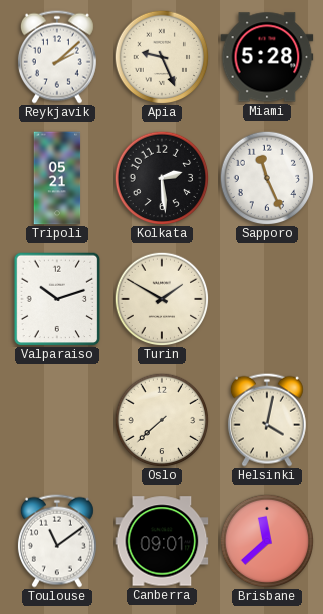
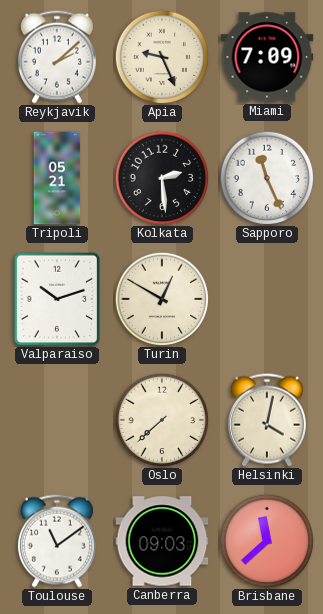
Miami: 5:28 -> 7:09
Turin: 1:50 -> 12:50
Canberra: 09:01 -> 09:03
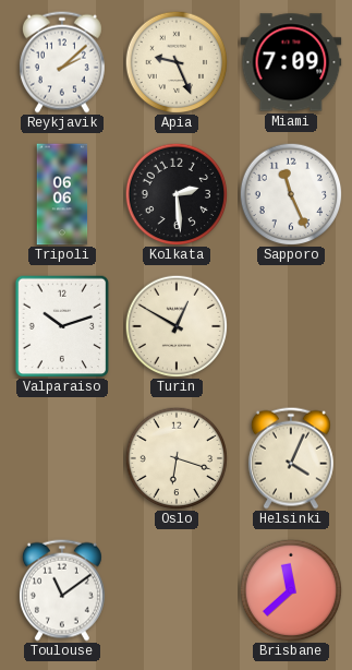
Tripoli: 05:21 -> 06:06
Oslo: 7:38 -> 6:18
Helsinki: 4:02 -> 4:04
Canberra: 09:03 -> none
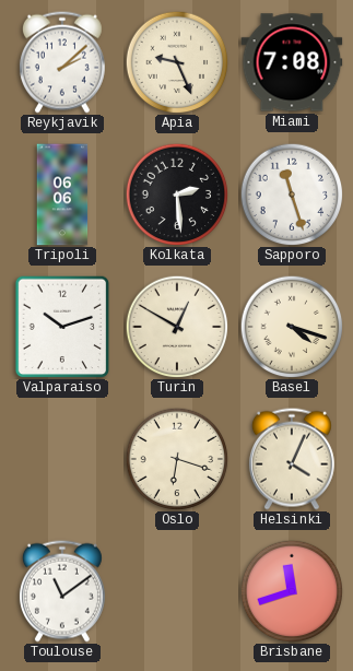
Miami: 7:09 -> 7:08
Sapporo: 11:26 -> 11:27
Basel: none -> 4:18
Brisbane: 11:38 -> 11:42
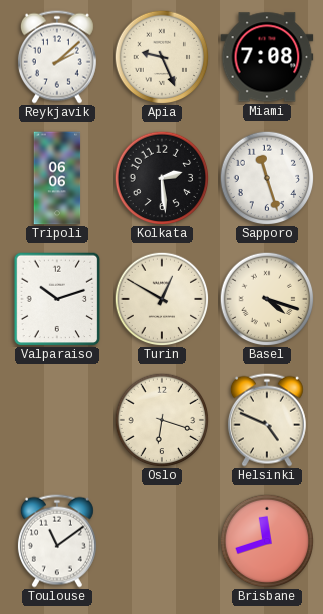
Helsinki: 4:04 -> 4:49
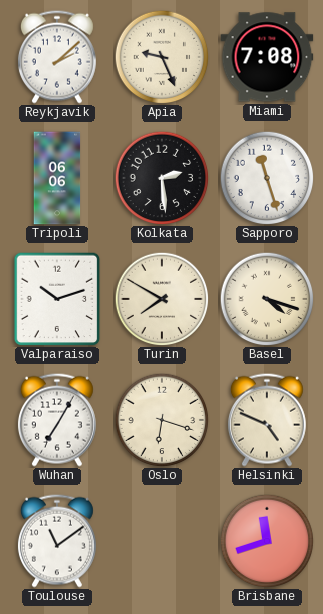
Turin: 12:50 -> 7:50
Wuhan: none -> 7:05
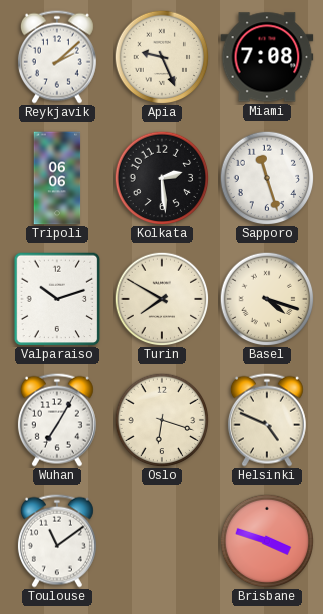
Brisbane: 11:42 -> 3:48
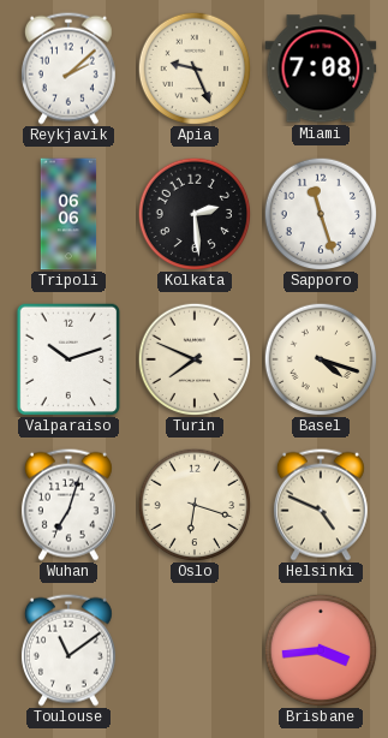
Turin: 7:50 -> 7:49
Wuhan: 7:05 -> 7:03
Brisbane: 3:48 -> 3:44
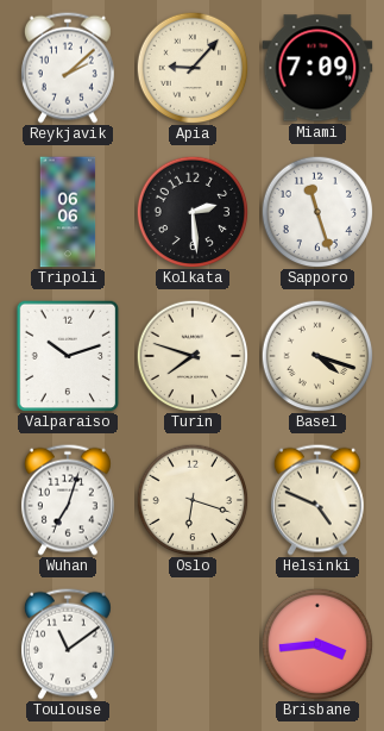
Apia: 9:26 -> 9:07
Miami: 7:08 -> 7:09
Turin: 7:49 -> 7:48
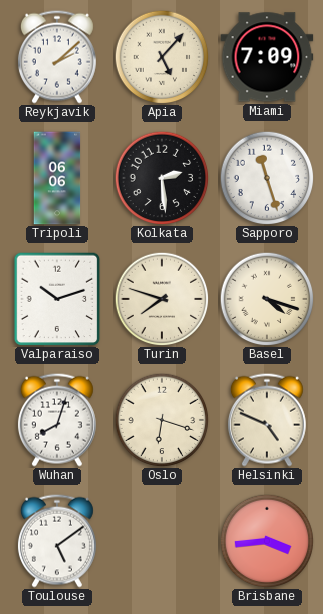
Apia: 9:07 -> 5:07
Wuhan: 7:03 -> 8:03
Toulouse: 11:09 -> 5:09
